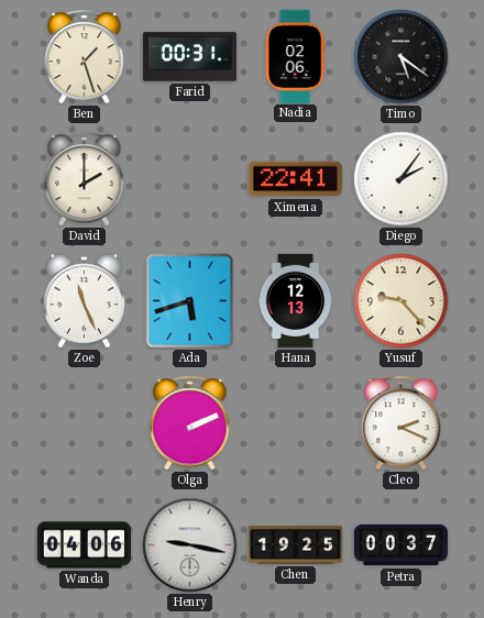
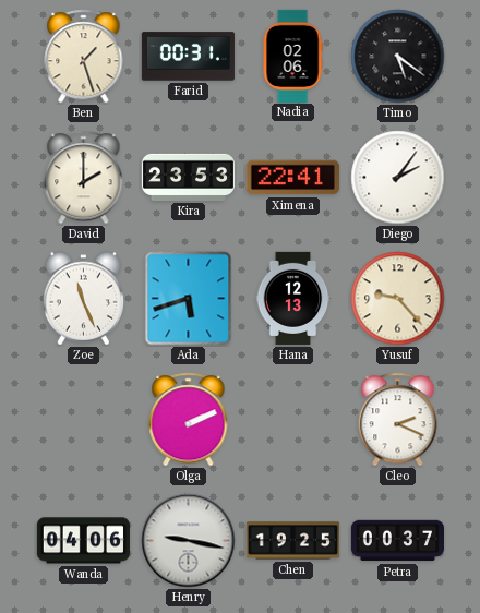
Kira: none -> 23:53
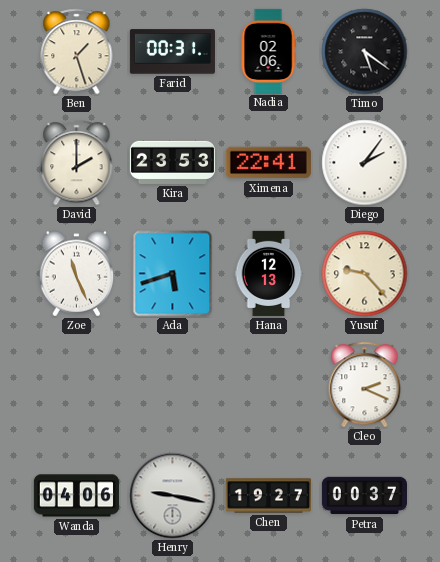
Olga: 2:11 -> none
Chen: 19:25 -> 19:27
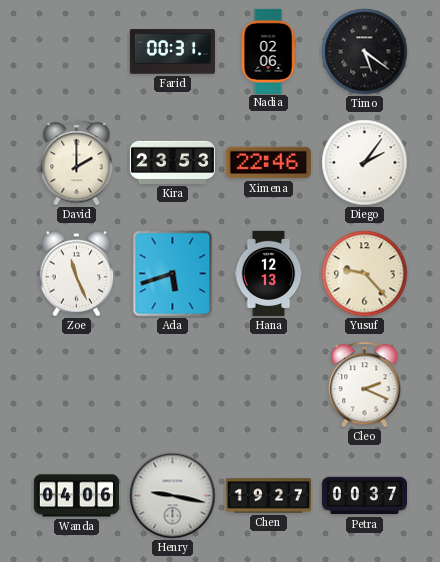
Ben: 1:27 -> none
Ximena: 22:41 -> 22:46
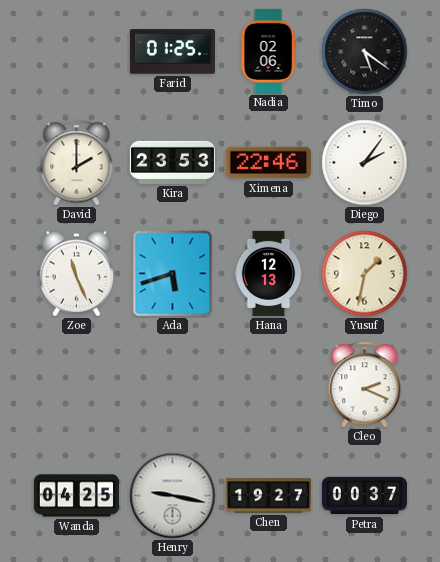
Farid: 00:31 -> 01:25
Yusuf: 9:23 -> 1:32
Wanda: 04:06 -> 04:25
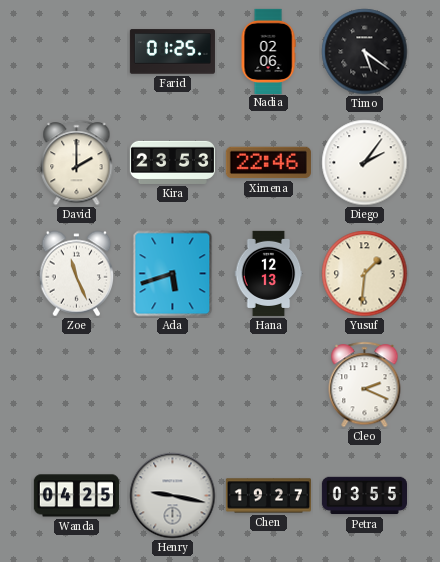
Yusuf: 1:32 -> 1:31
Petra: 00:37 -> 03:55
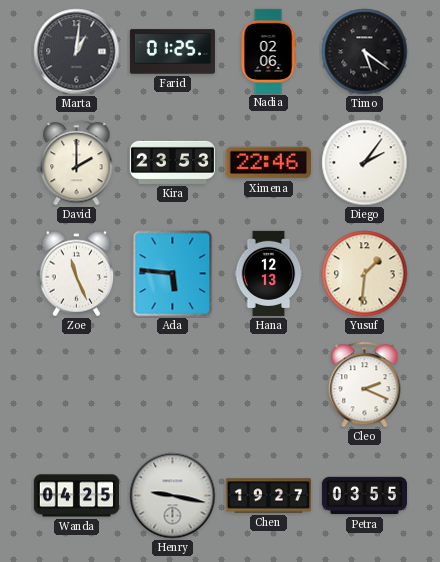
Marta: none -> 1:01
Ada: 5:42 -> 5:46
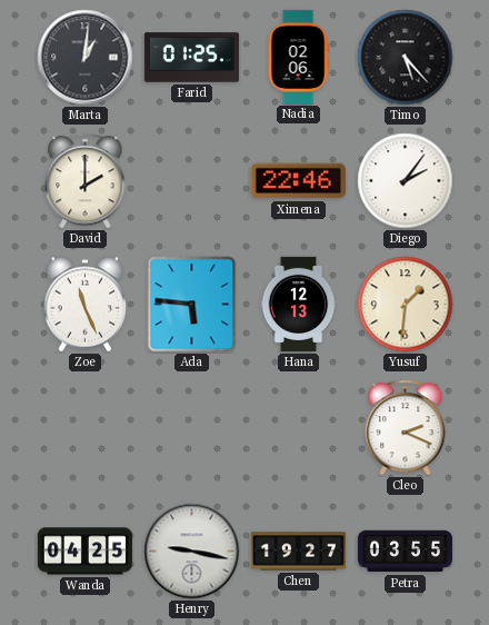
Timo: 5:21 -> 5:23
Kira: 23:53 -> none
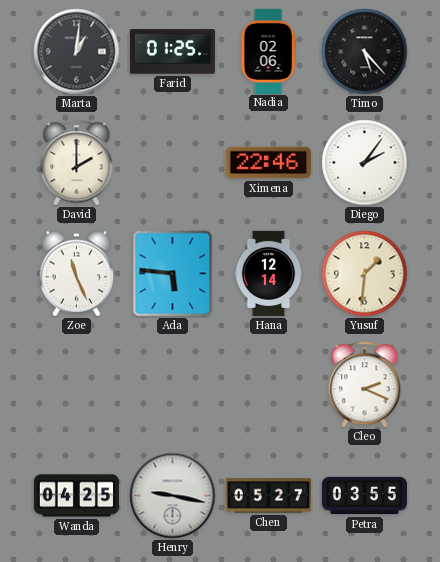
Hana: 12:13 -> 12:14
Chen: 19:27 -> 05:27
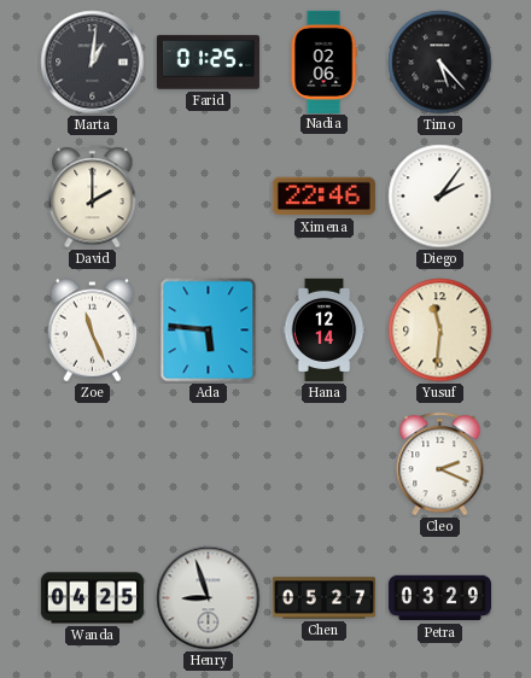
Yusuf: 1:31 -> 11:31
Henry: 9:17 -> 8:57
Petra: 03:55 -> 03:29
